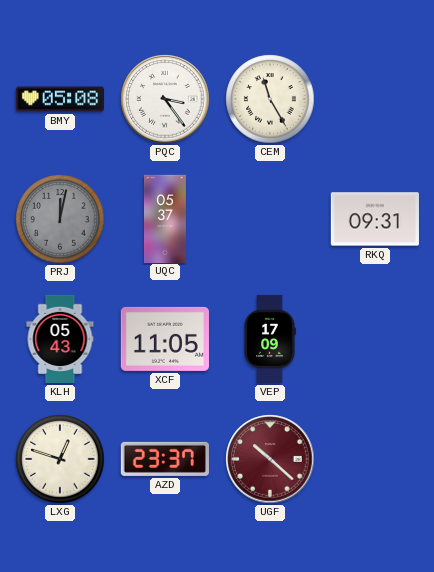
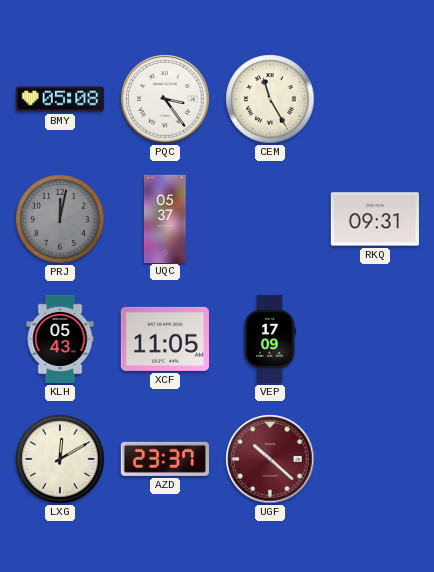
LXG: 12:48 -> 12:10
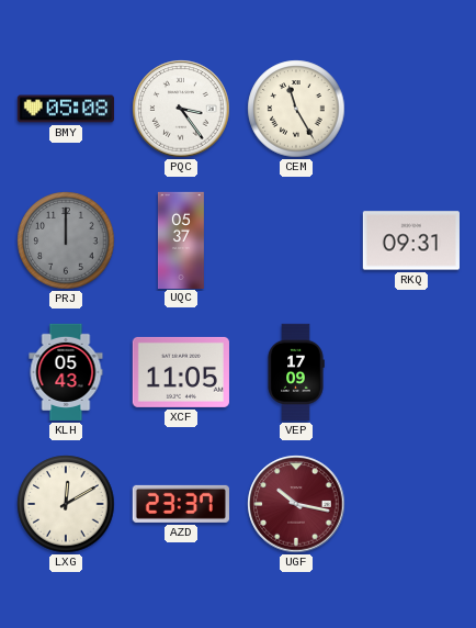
PRJ: 12:02 -> 12:00
UGF: 10:22 -> 10:17
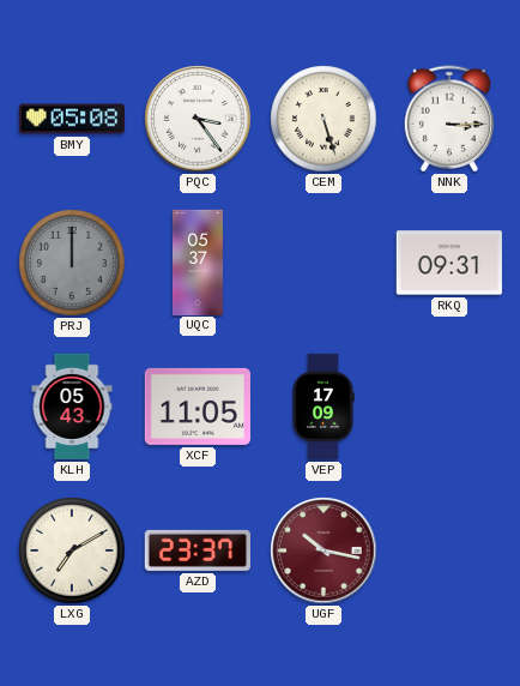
CEM: 11:25 -> 5:27
NNK: none -> 3:15
LXG: 12:10 -> 7:10
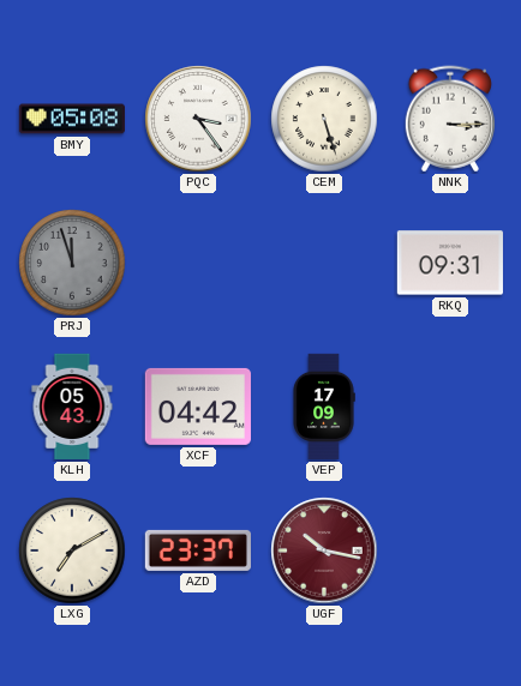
PRJ: 12:00 -> 11:57
UQC: 05:37 -> none
XCF: 11:05 -> 04:42
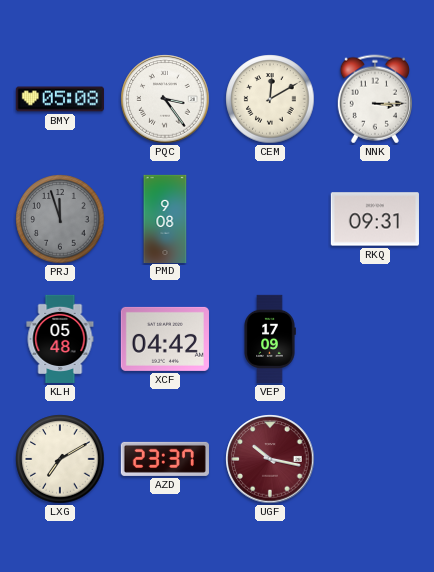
CEM: 5:27 -> 12:10
PMD: none -> 9:08
KLH: 05:43 -> 05:48
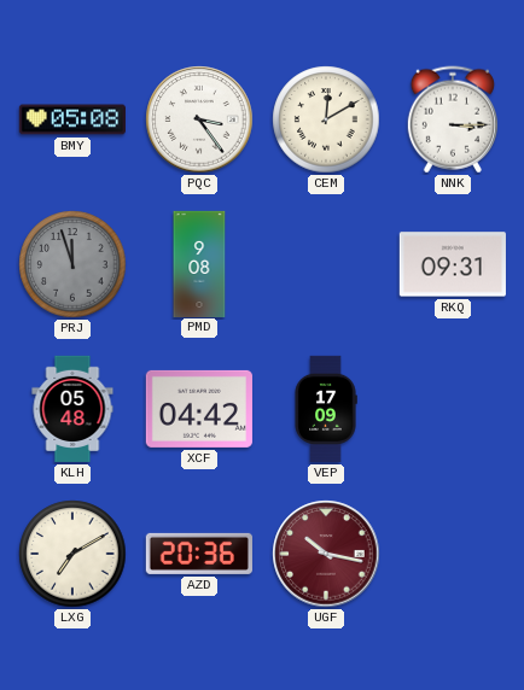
AZD: 23:37 -> 20:36
